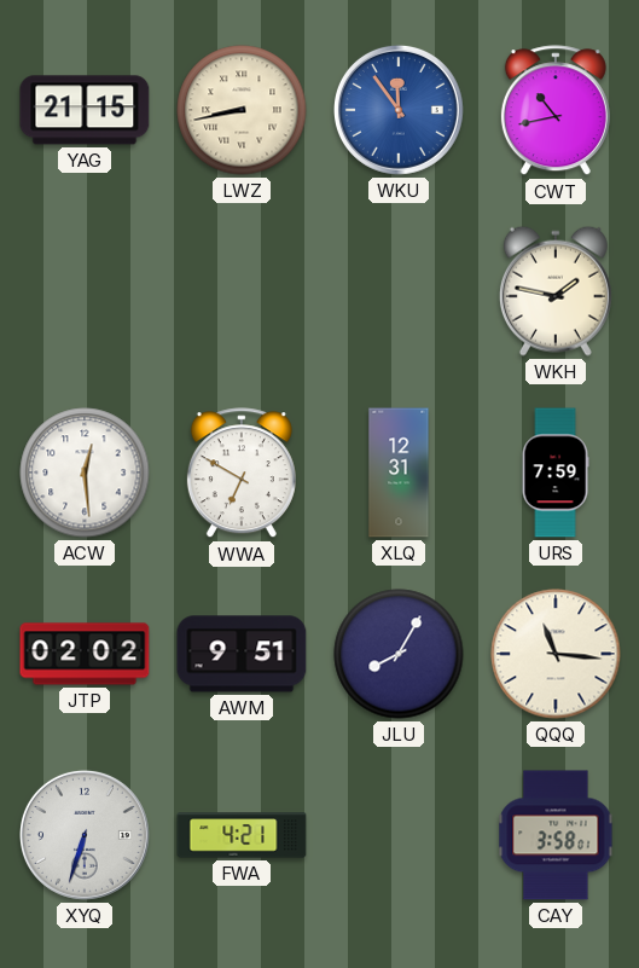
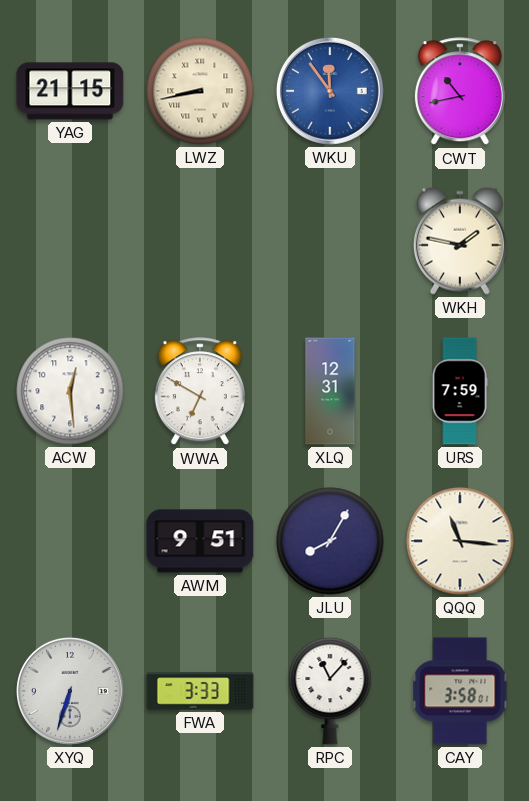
JTP: 02:02 -> none
FWA: 4:21 -> 3:33
RPC: none -> 11:07
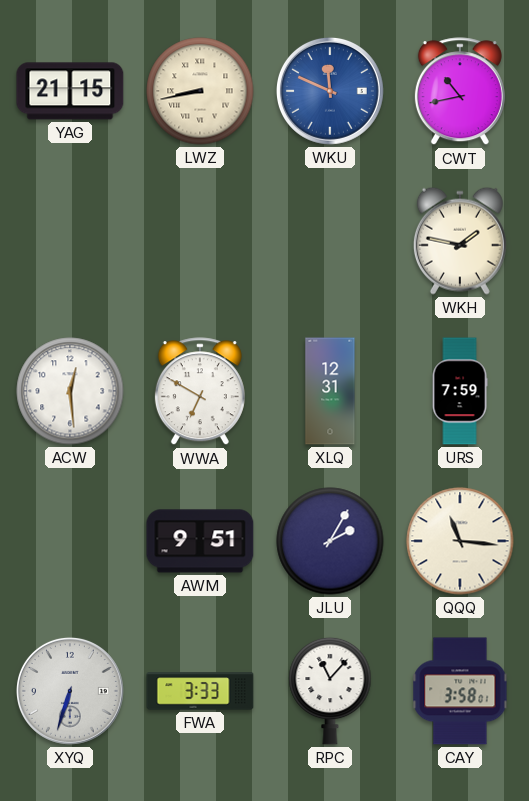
WKU: 11:54 -> 11:49
JLU: 8:05 -> 2:05
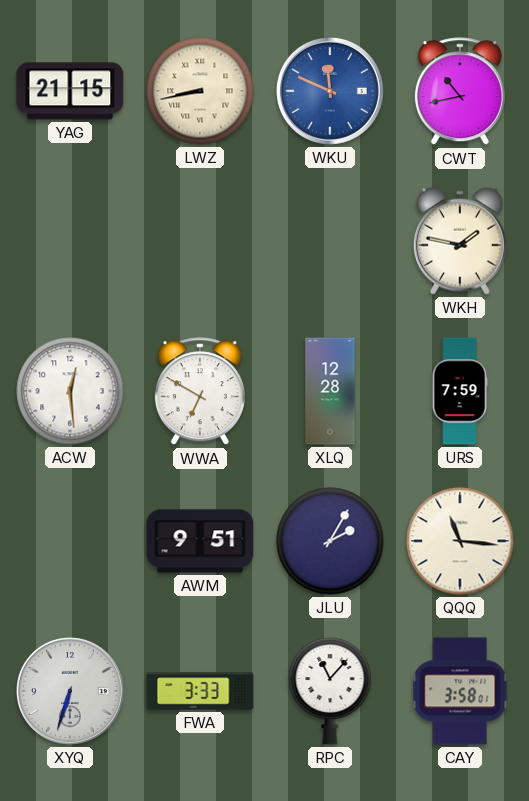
XLQ: 12:31 -> 12:28
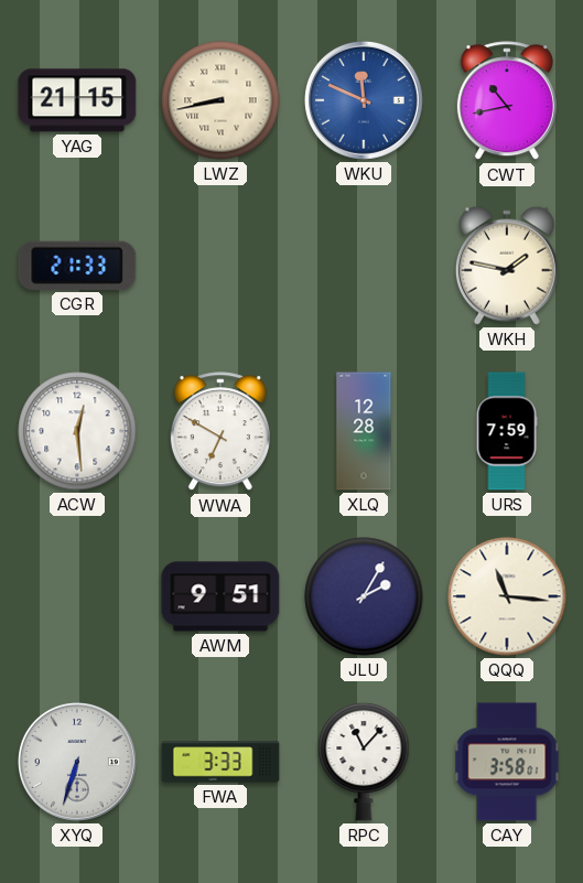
CGR: none -> 21:33
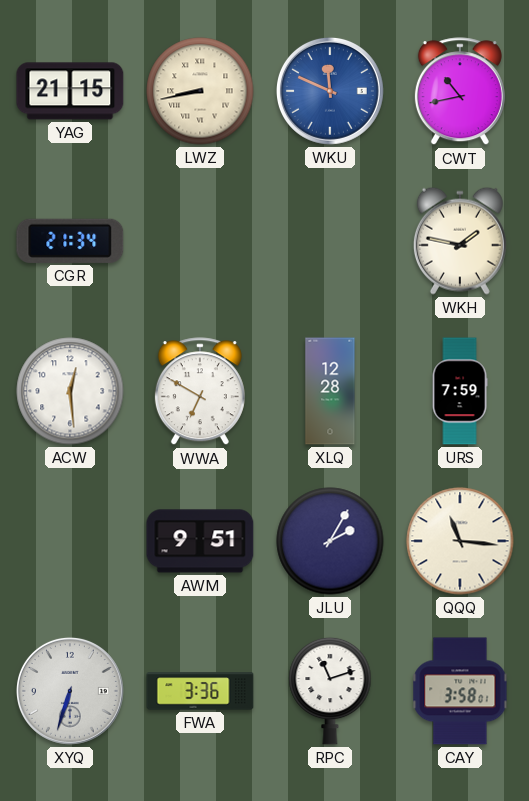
CGR: 21:33 -> 21:34
FWA: 3:33 -> 3:36
RPC: 11:07 -> 11:12
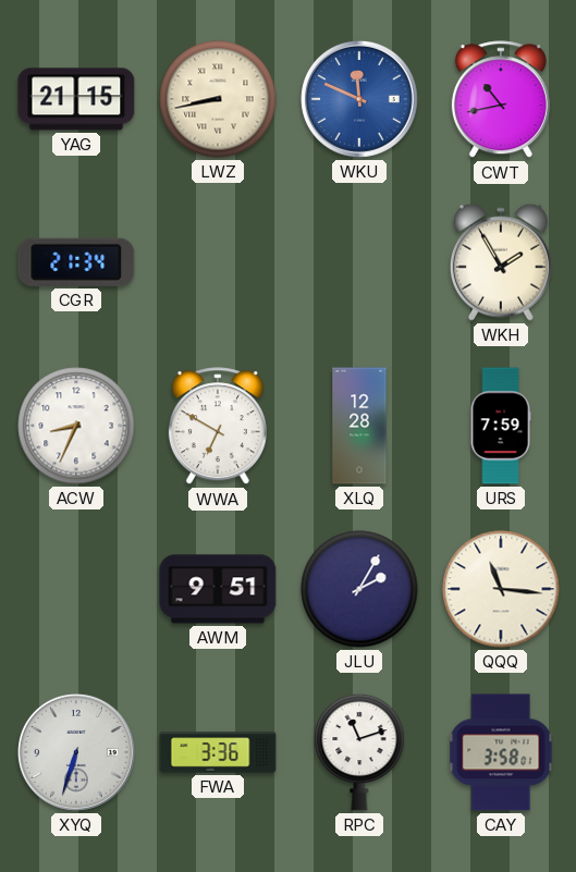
WKH: 1:47 -> 1:55
ACW: 12:29 -> 8:34
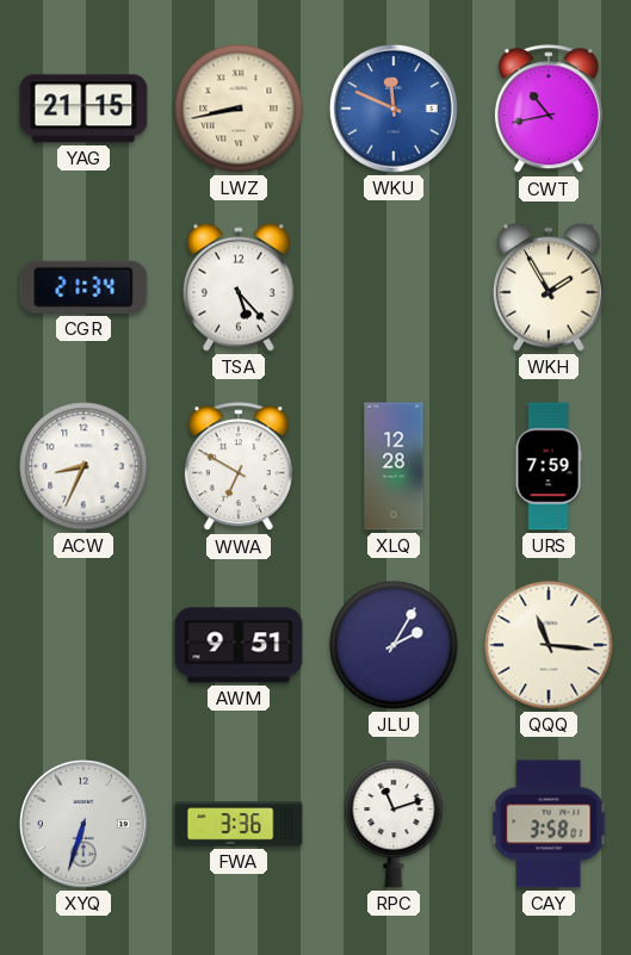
TSA: none -> 5:23
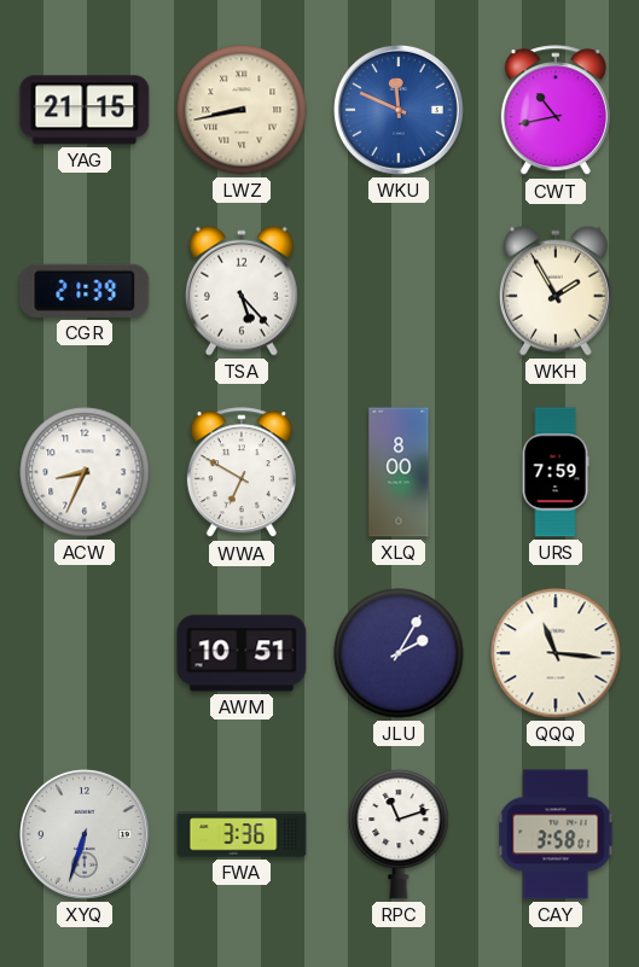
CGR: 21:34 -> 21:39
XLQ: 12:28 -> 8:00
AWM: 9:51 -> 10:51
